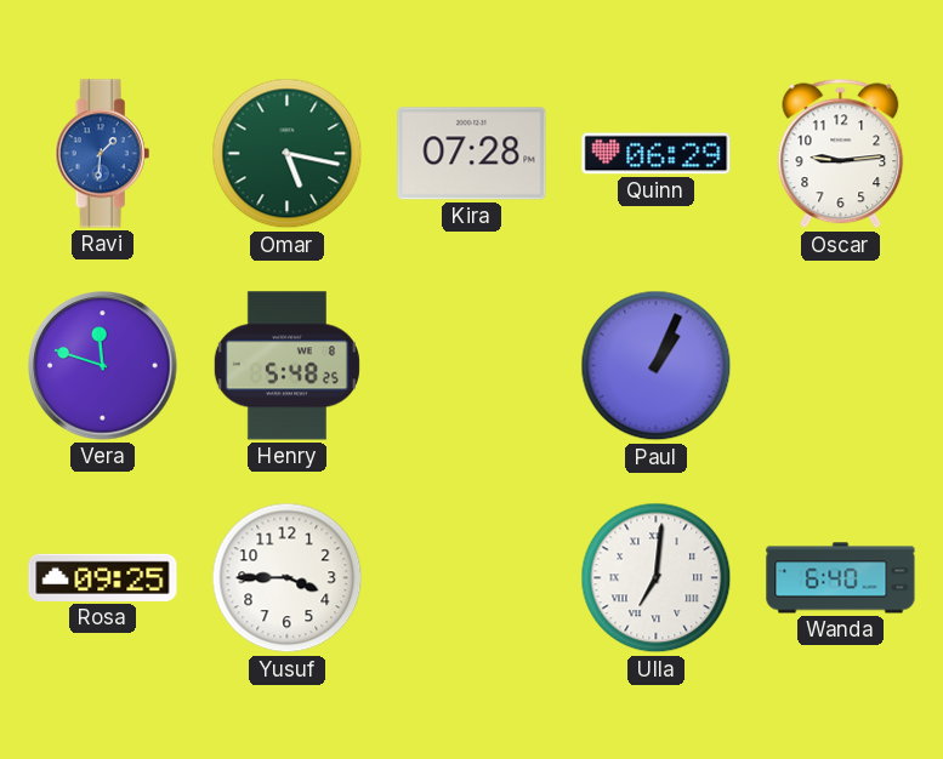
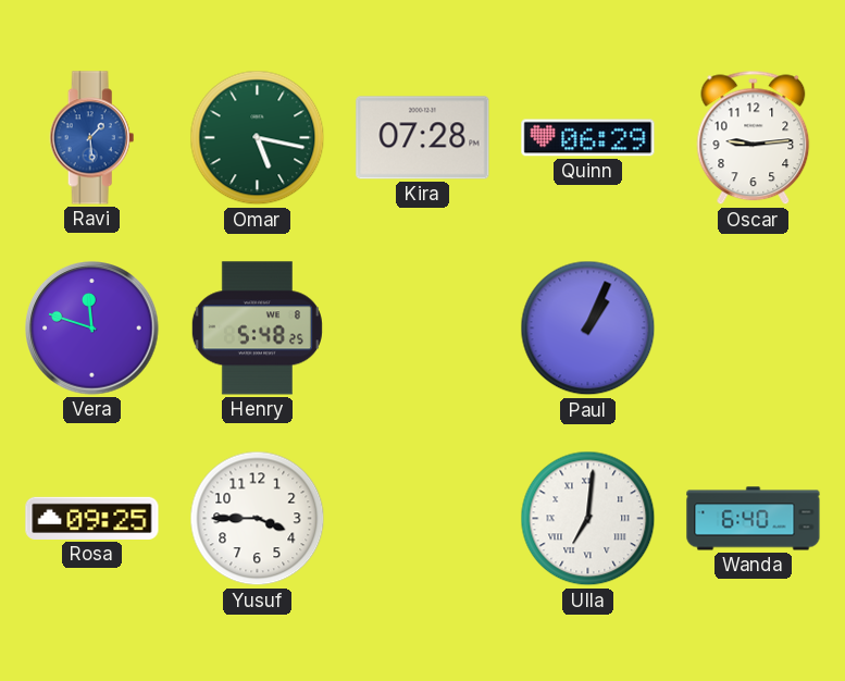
Ravi: 1:31 -> 1:29
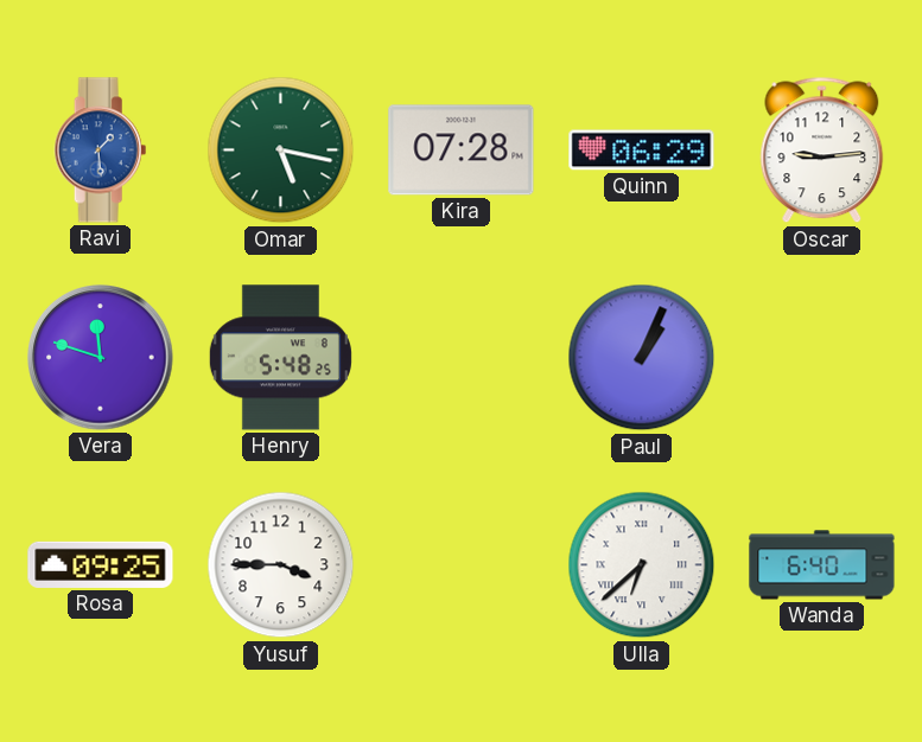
Ulla: 7:01 -> 6:38
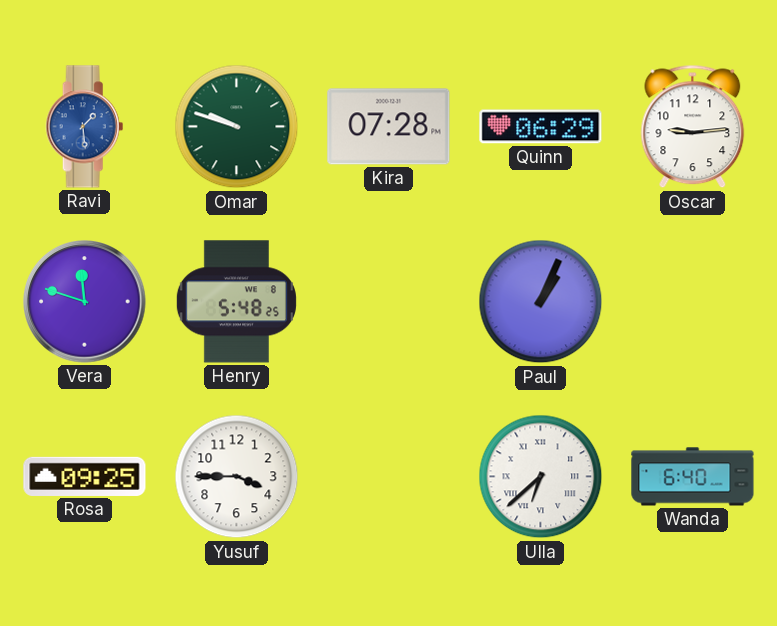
Omar: 5:17 -> 9:48
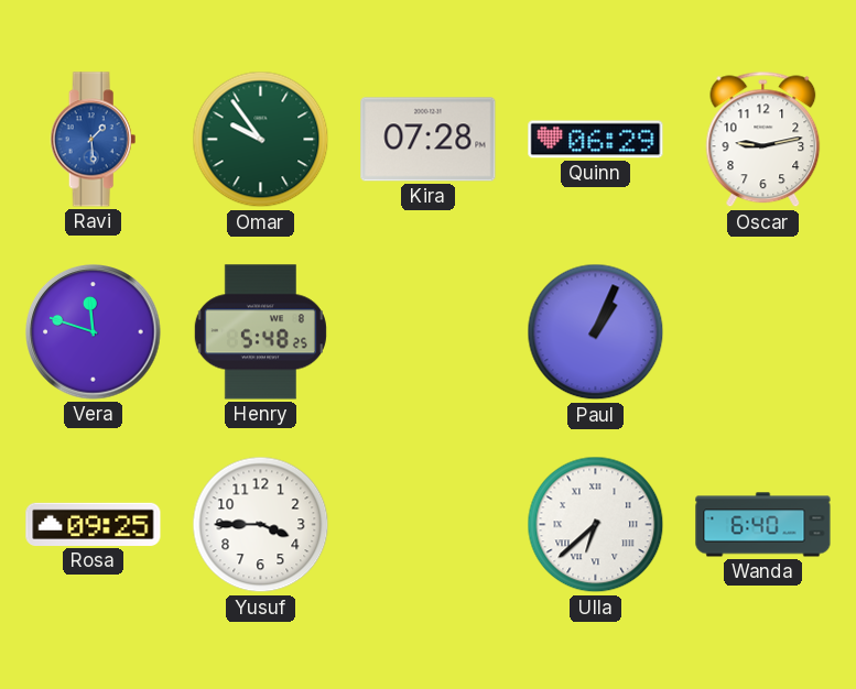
Omar: 9:48 -> 9:54
Oscar: 9:14 -> 9:13
